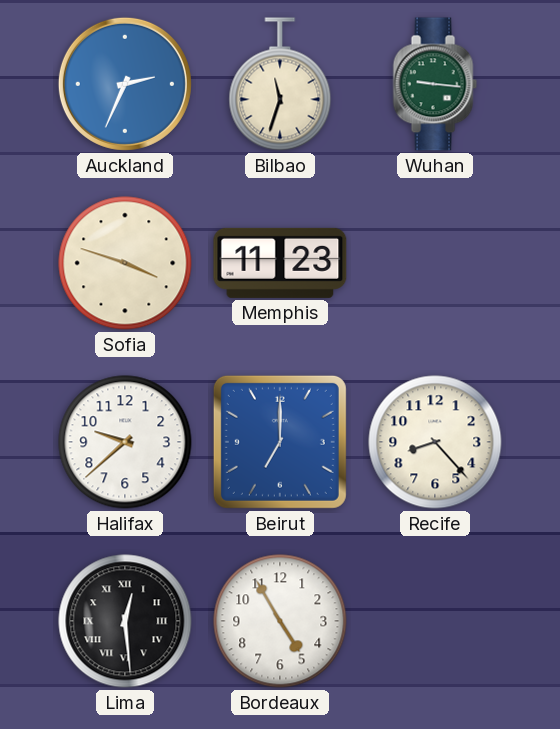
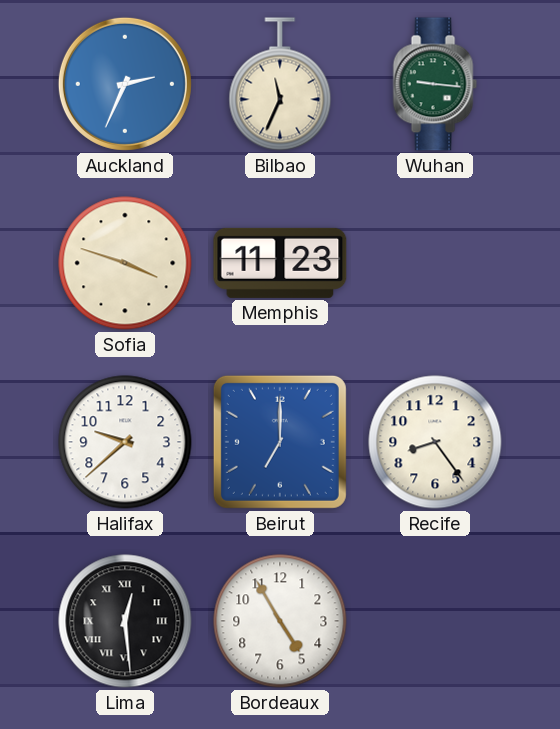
Bilbao: 11:33 -> 11:34
Recife: 8:23 -> 8:24
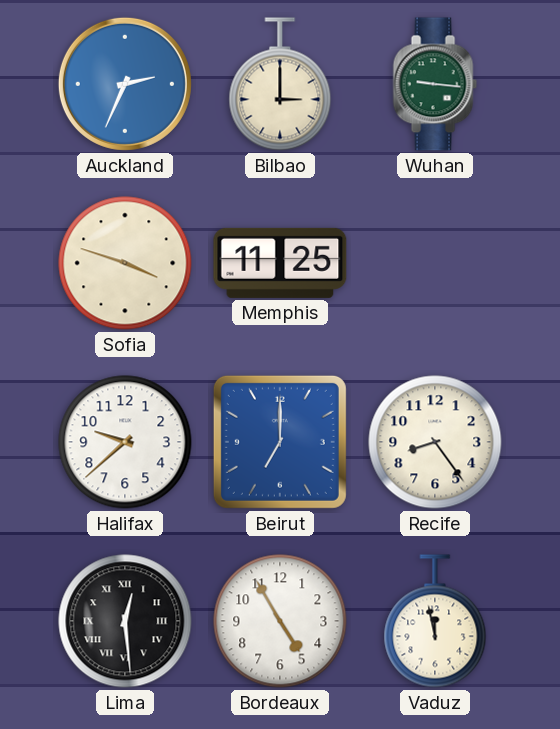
Bilbao: 11:34 -> 3:00
Memphis: 11:23 -> 11:25
Vaduz: none -> 11:58
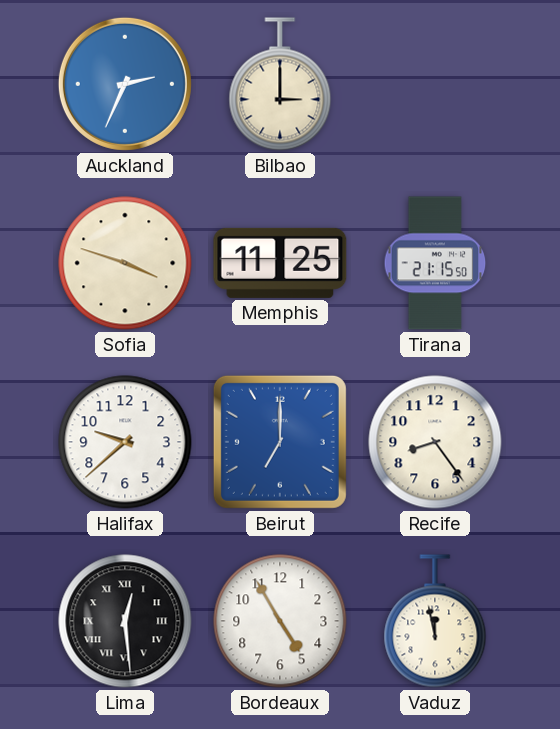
Wuhan: 9:16 -> none
Tirana: none -> 21:15
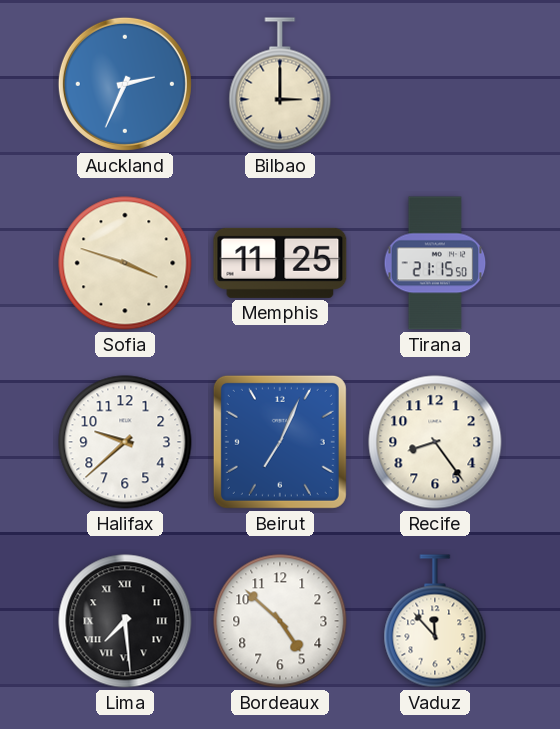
Beirut: 7:00 -> 7:04
Lima: 12:29 -> 7:29
Bordeaux: 4:55 -> 4:52
Vaduz: 11:58 -> 11:53
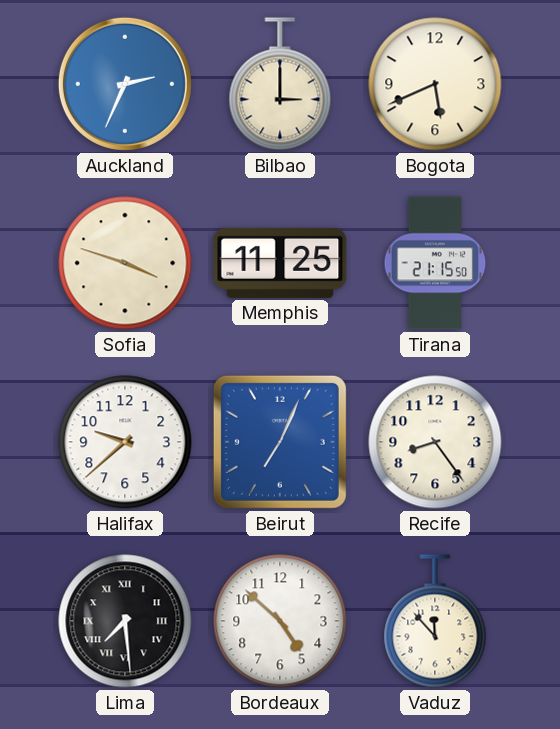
Bogota: none -> 5:41
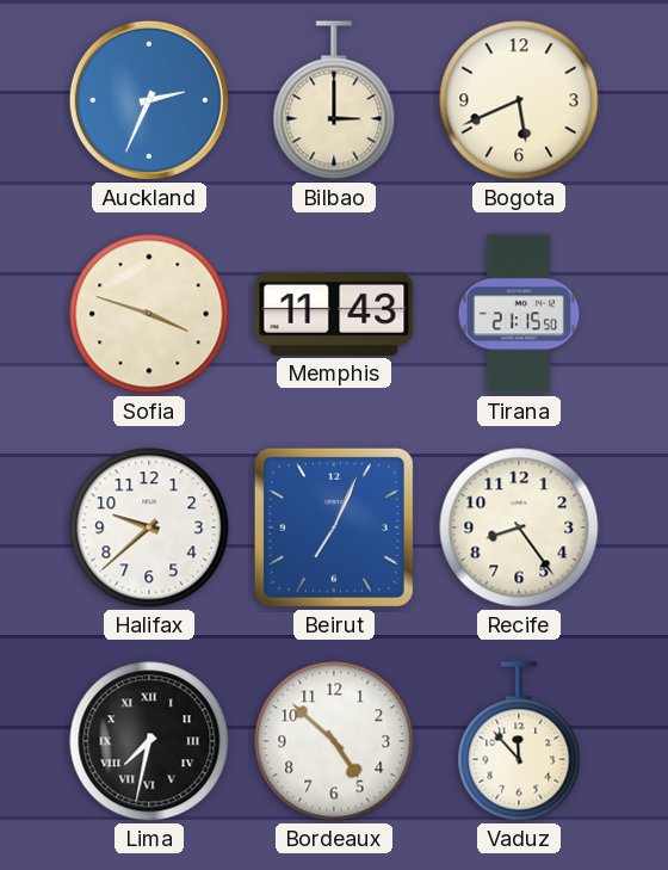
Memphis: 11:25 -> 11:43
Lima: 7:29 -> 7:32
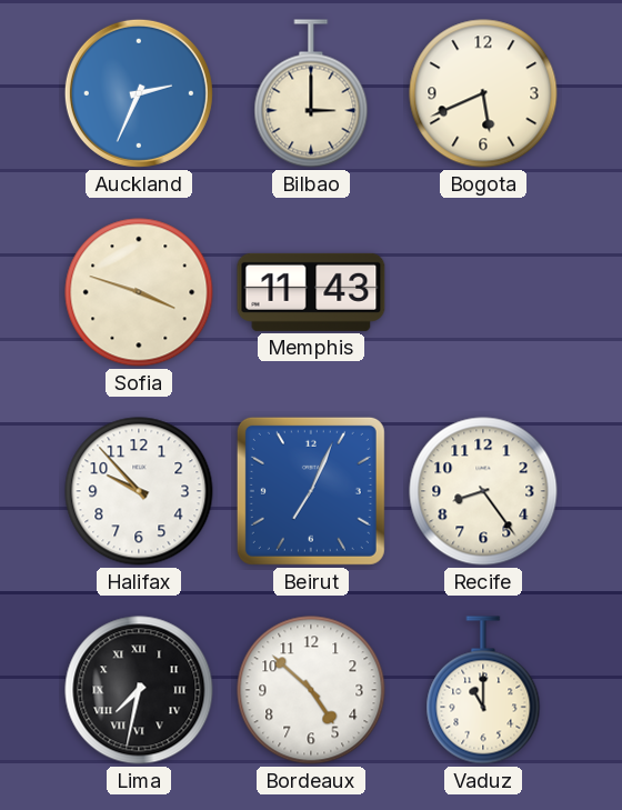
Tirana: 21:15 -> none
Halifax: 9:38 -> 9:53
Vaduz: 11:53 -> 11:00
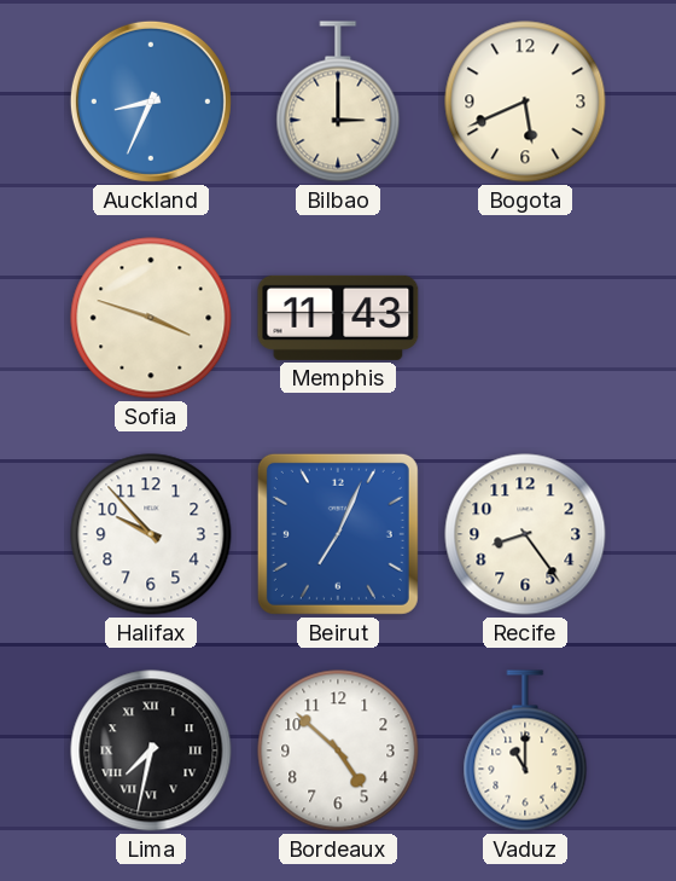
Auckland: 2:34 -> 8:34
